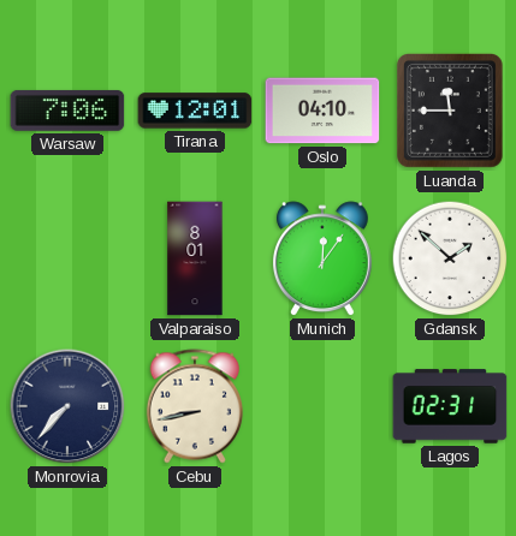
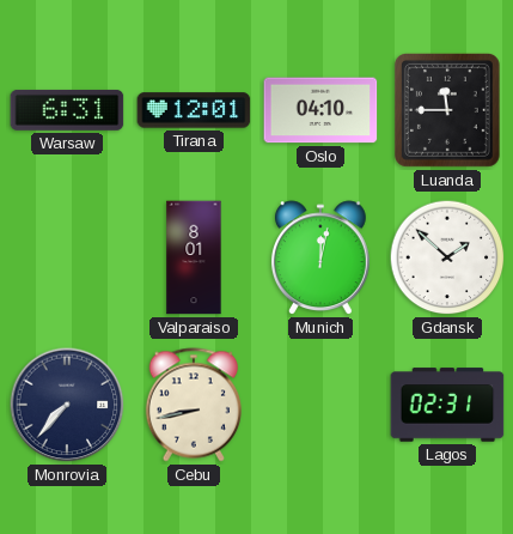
Warsaw: 7:06 -> 6:31
Munich: 12:06 -> 12:02
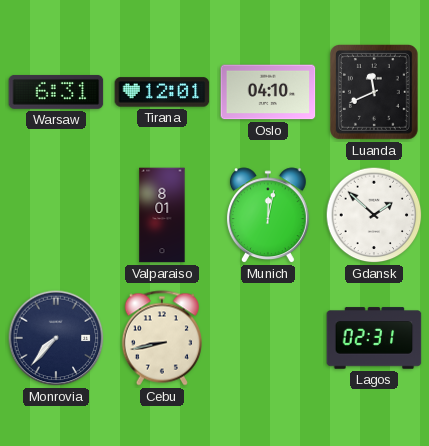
Luanda: 11:45 -> 11:41
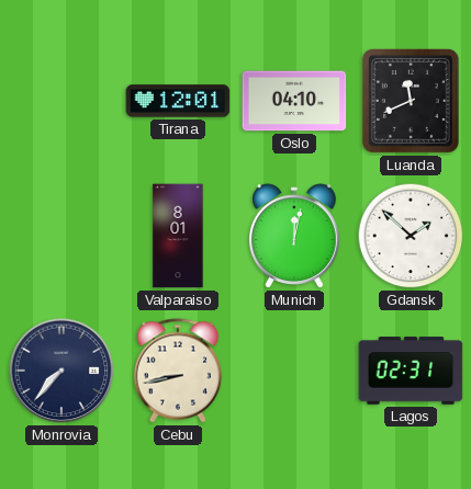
Warsaw: 6:31 -> none
